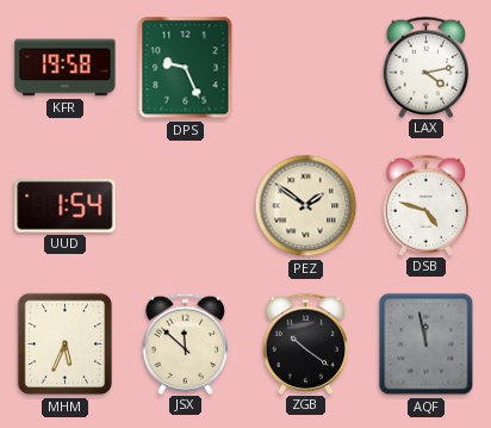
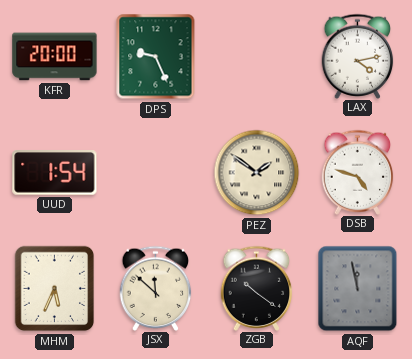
KFR: 19:58 -> 20:00
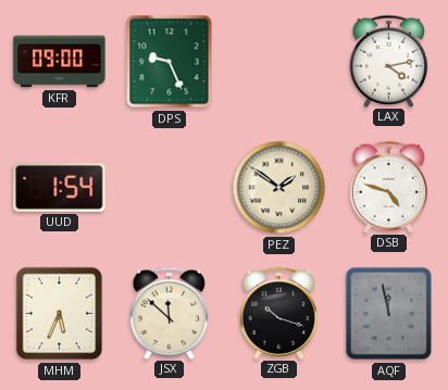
KFR: 20:00 -> 09:00
ZGB: 10:21 -> 10:18
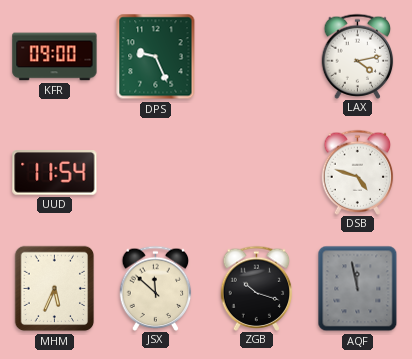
UUD: 1:54 -> 11:54
PEZ: 1:51 -> none
